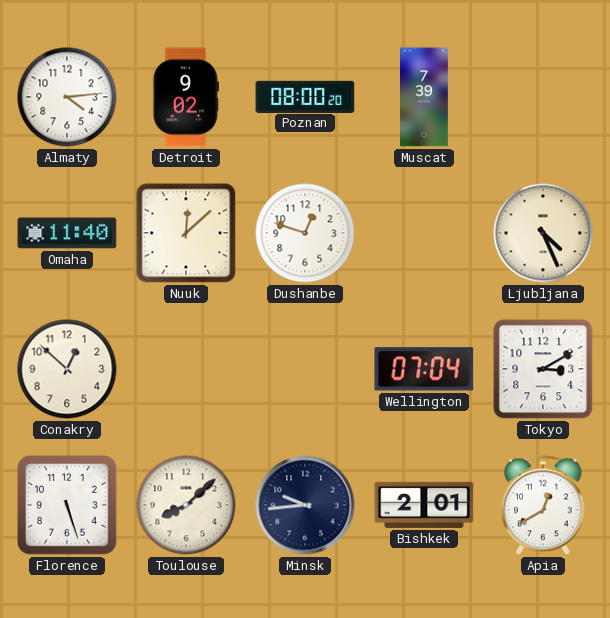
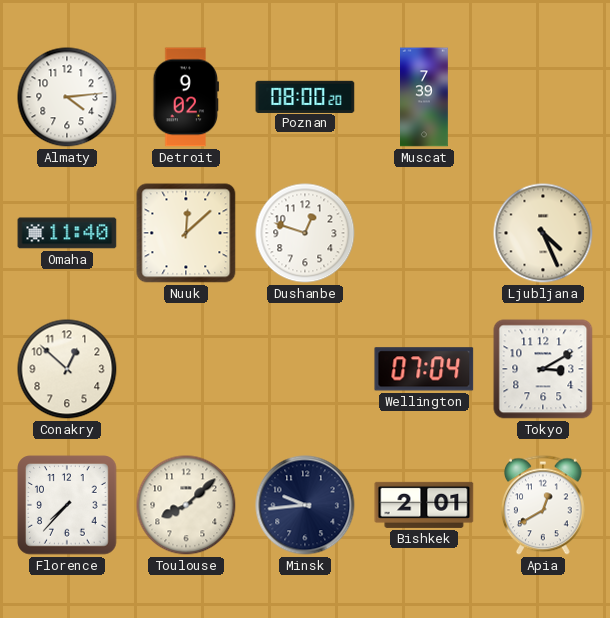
Florence: 5:27 -> 7:37
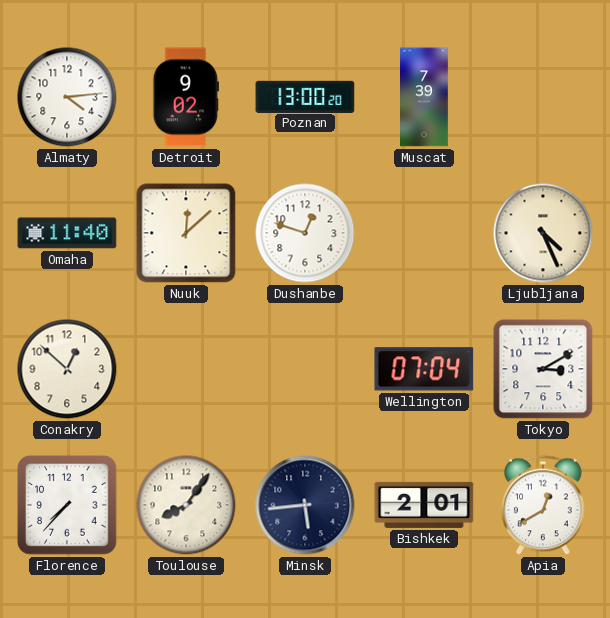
Poznan: 08:00 -> 13:00
Toulouse: 8:08 -> 8:06
Minsk: 9:44 -> 5:44
